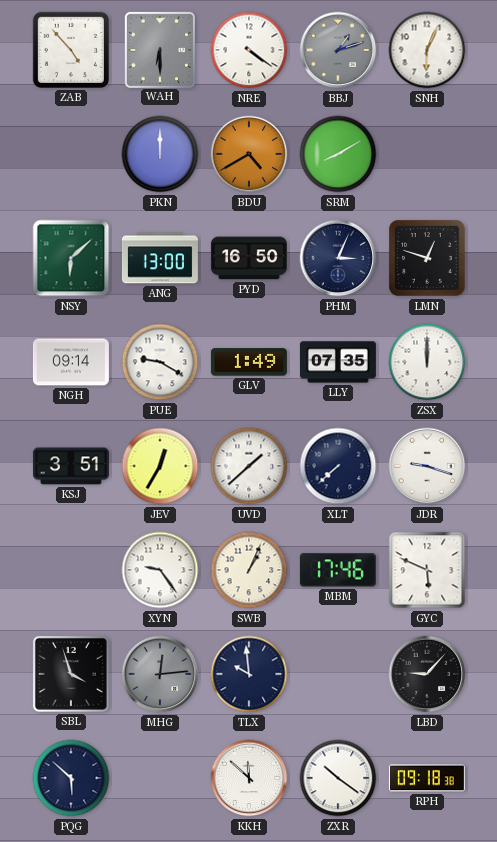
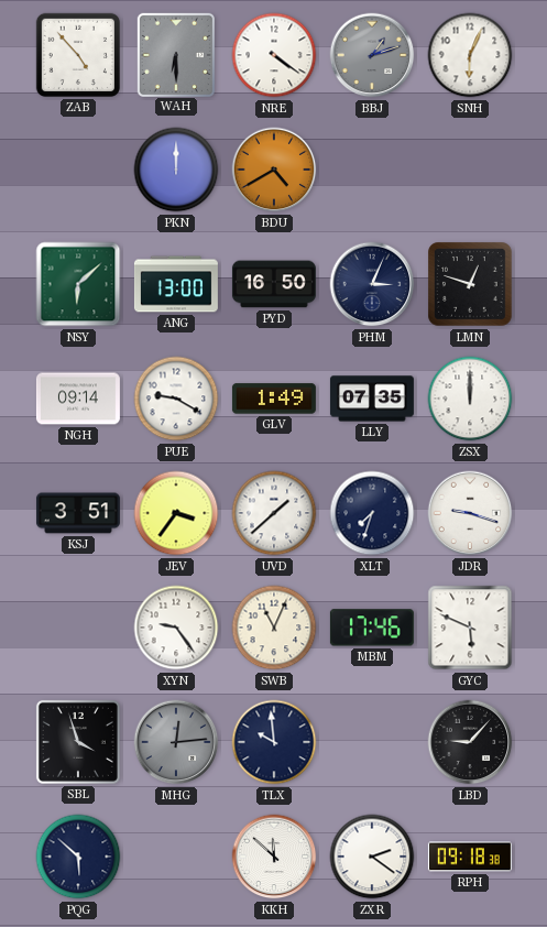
SRM: 8:10 -> none
JEV: 12:35 -> 3:36
XLT: 7:38 -> 7:33
SWB: 1:04 -> 11:04
ZXR: 10:21 -> 2:21
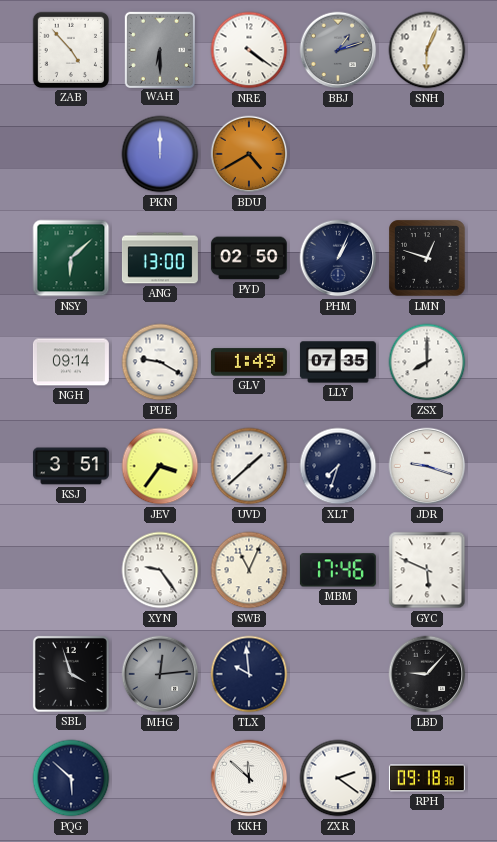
PYD: 16:50 -> 02:50
PHM: 3:04 -> 1:04
ZSX: 12:00 -> 8:00
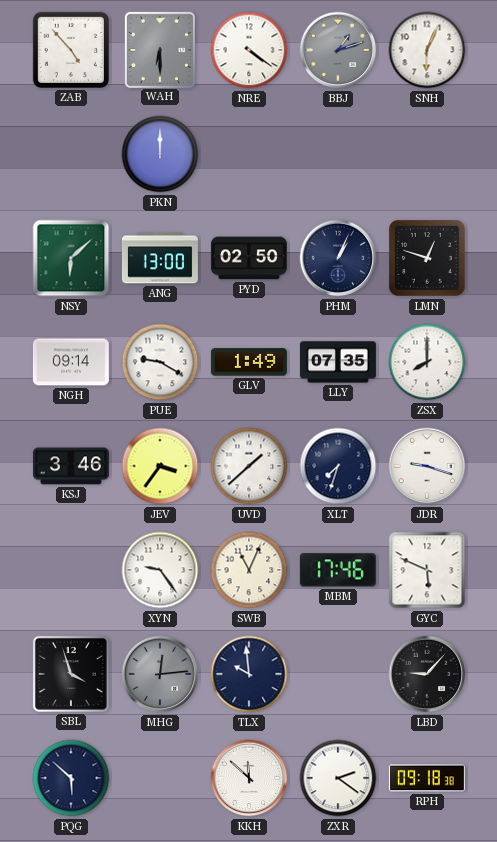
BDU: 4:40 -> none
KSJ: 3:51 -> 3:46
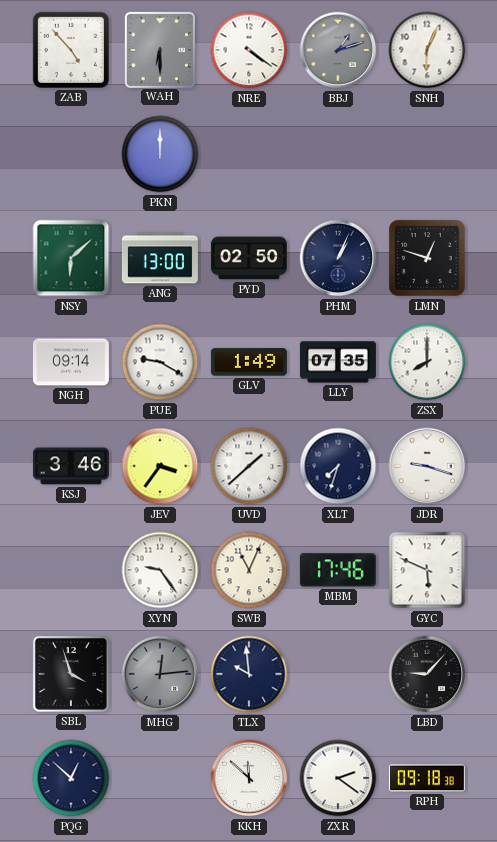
PQG: 5:52 -> 12:52
